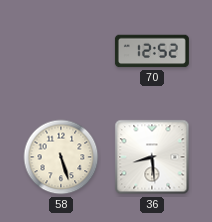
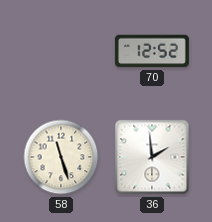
58: 5:27 -> 11:27
36: 8:29 -> 1:59
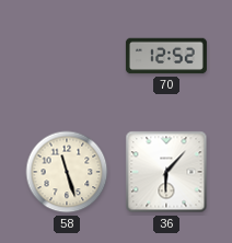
36: 1:59 -> 6:07
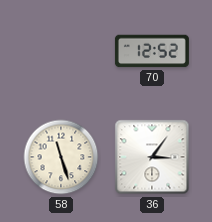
36: 6:07 -> 3:06
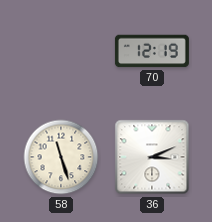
70: 12:52 -> 12:19
36: 3:06 -> 3:11
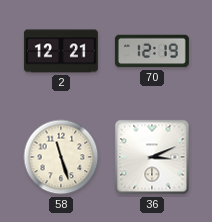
2: none -> 12:21
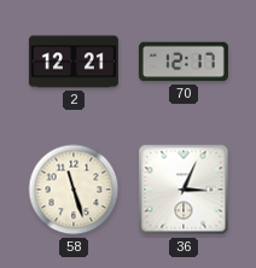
70: 12:19 -> 12:17
36: 3:11 -> 3:04
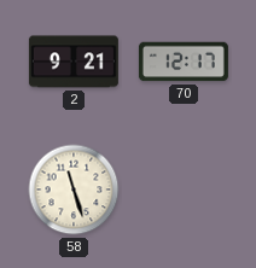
2: 12:21 -> 9:21
36: 3:04 -> none
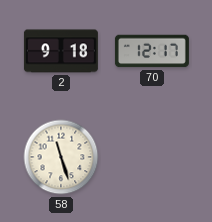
2: 9:21 -> 9:18
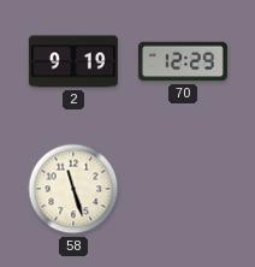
2: 9:18 -> 9:19
70: 12:17 -> 12:29
